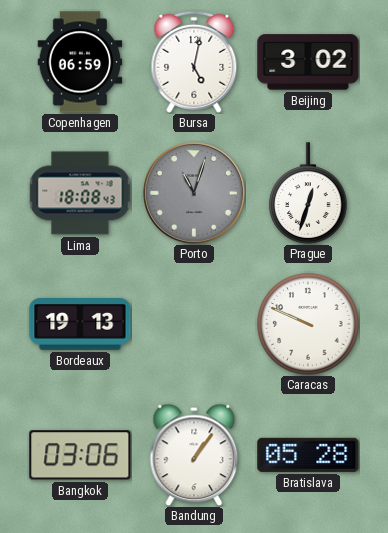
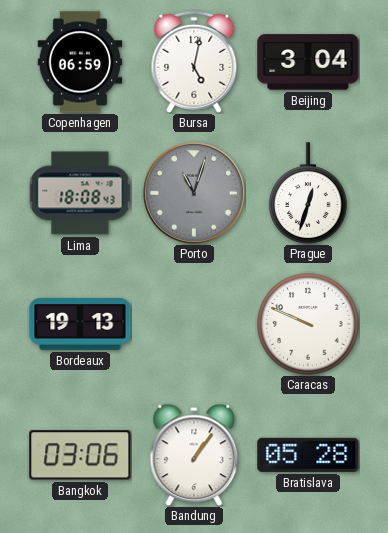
Beijing: 3:02 -> 3:04
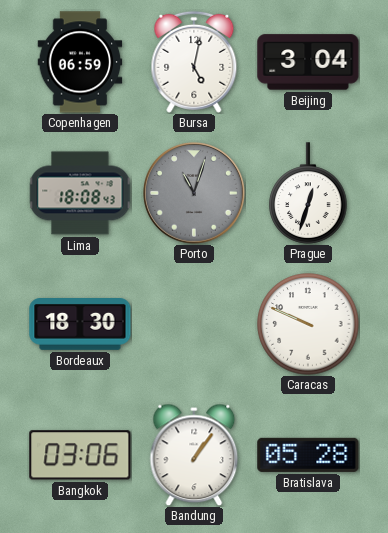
Bordeaux: 19:13 -> 18:30
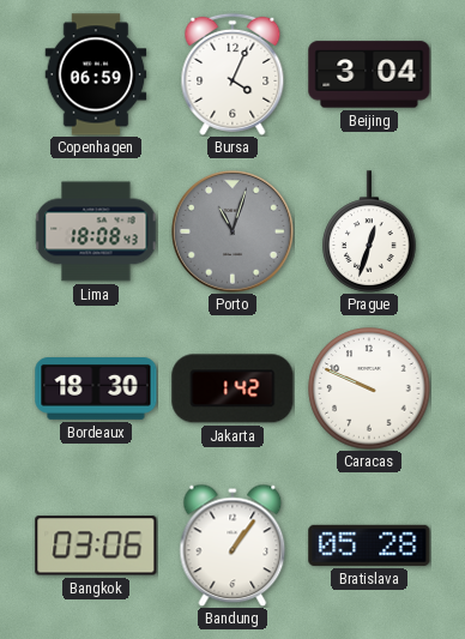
Bursa: 5:02 -> 4:04
Jakarta: none -> 1:42
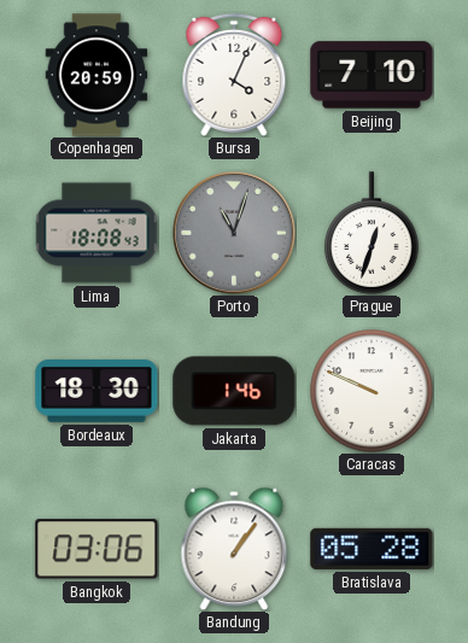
Copenhagen: 06:59 -> 20:59
Beijing: 3:04 -> 7:10
Jakarta: 1:42 -> 1:46
